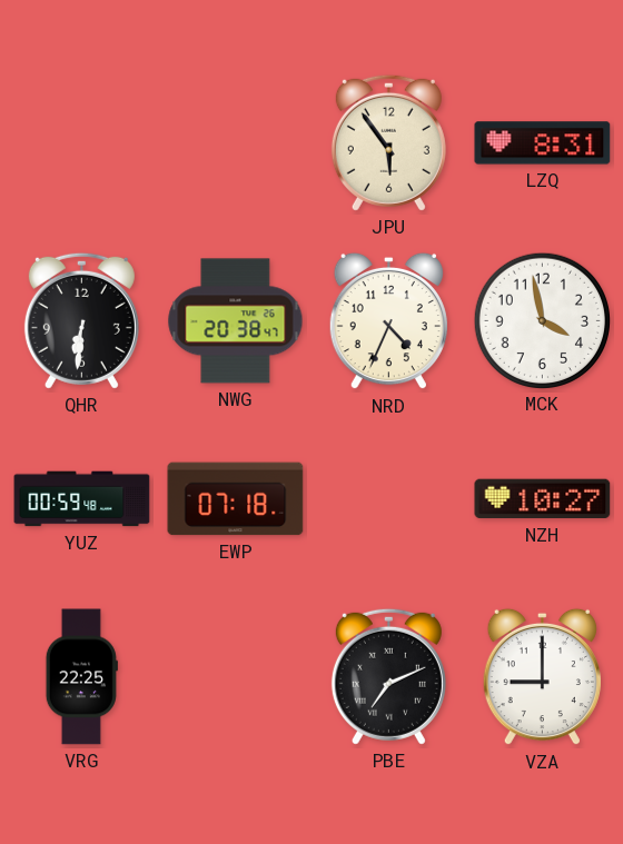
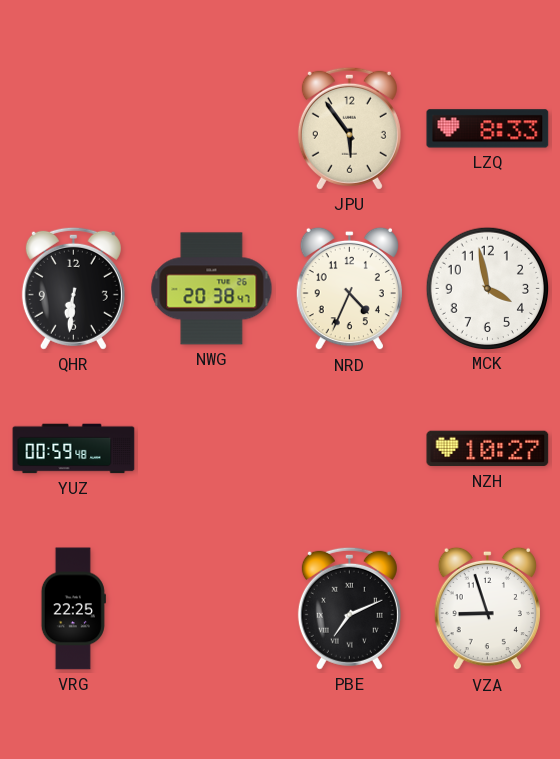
LZQ: 8:31 -> 8:33
EWP: 07:18 -> none
VZA: 9:00 -> 8:57
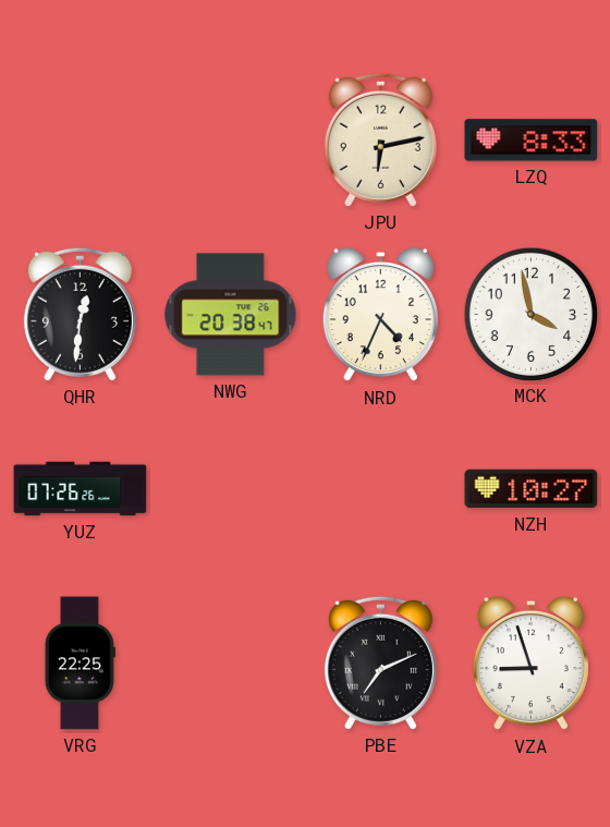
JPU: 5:54 -> 6:13
QHR: 6:31 -> 12:31
YUZ: 00:59 -> 07:26
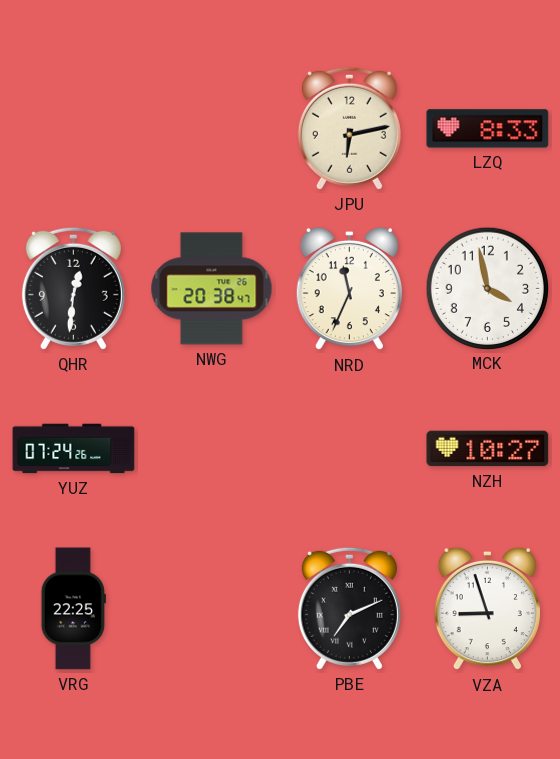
NRD: 4:34 -> 11:34
YUZ: 07:26 -> 07:24
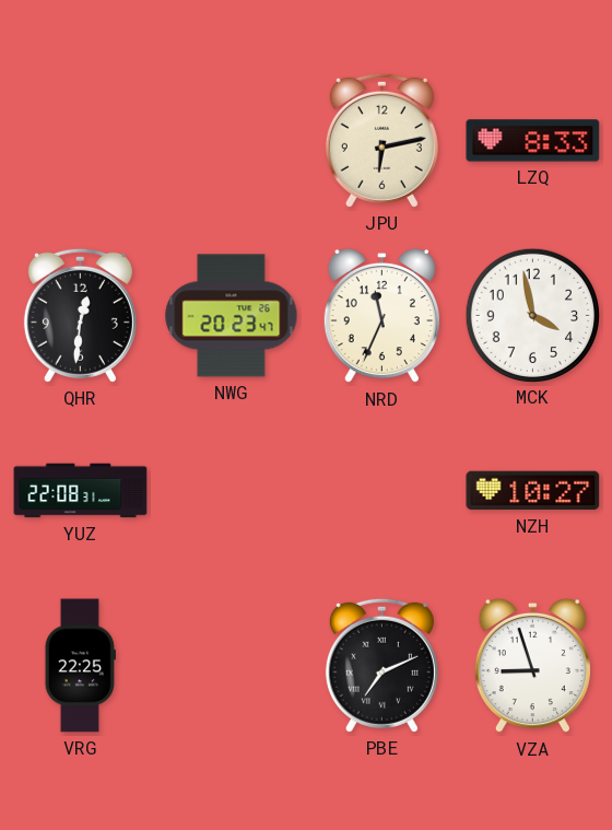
NWG: 20:38 -> 20:23
YUZ: 07:24 -> 22:08
